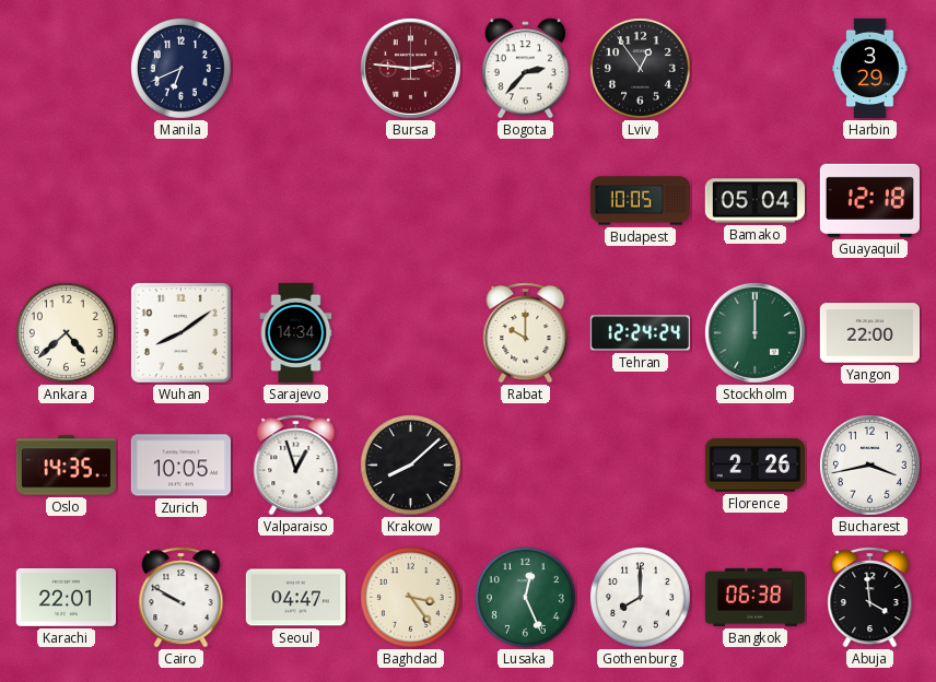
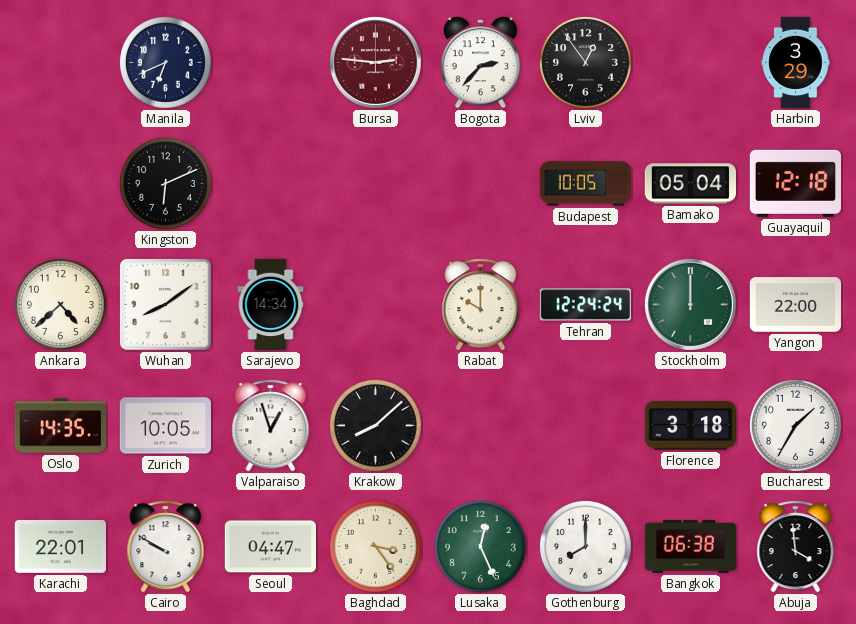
Kingston: none -> 6:11
Florence: 2:26 -> 3:18
Bucharest: 3:43 -> 1:35
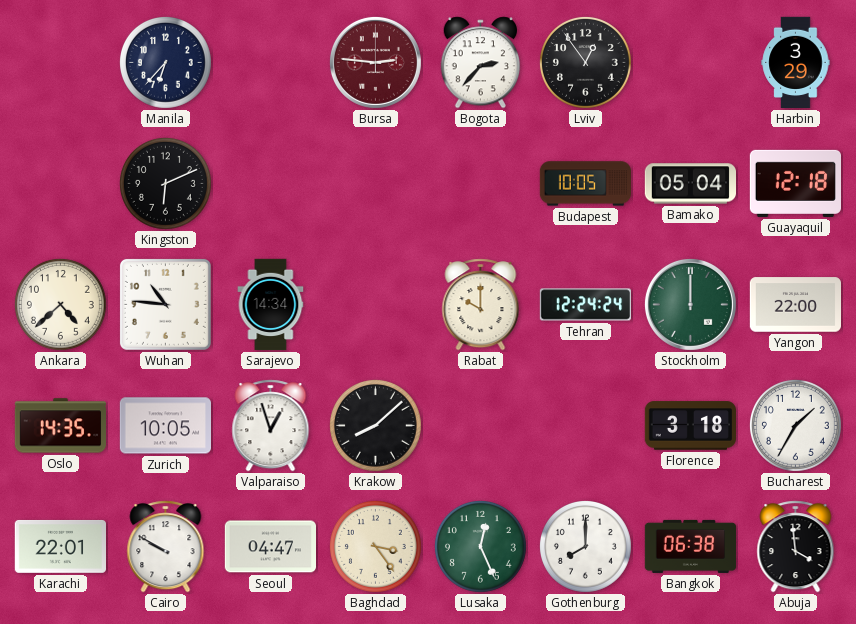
Manila: 6:41 -> 6:37
Wuhan: 8:09 -> 10:46
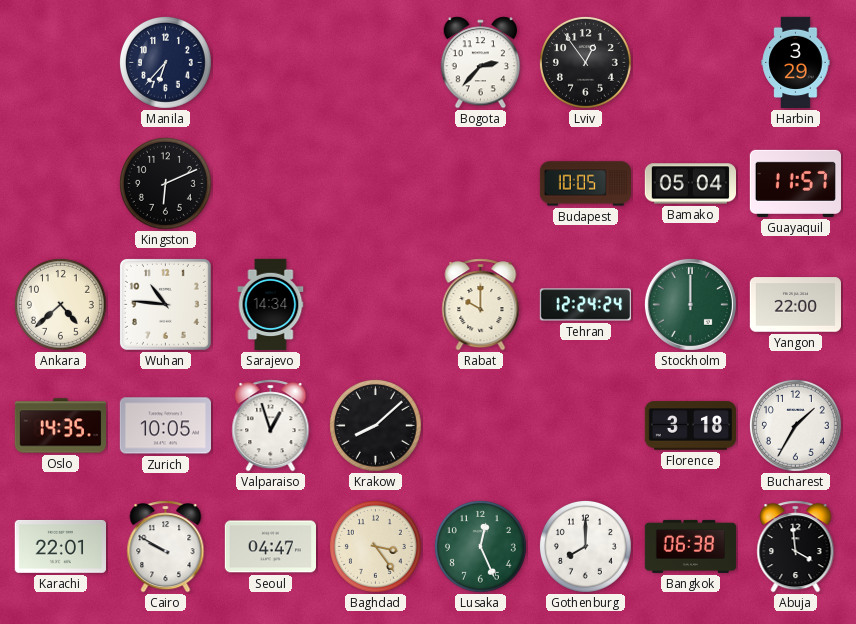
Bursa: 2:46 -> none
Guayaquil: 12:18 -> 11:57
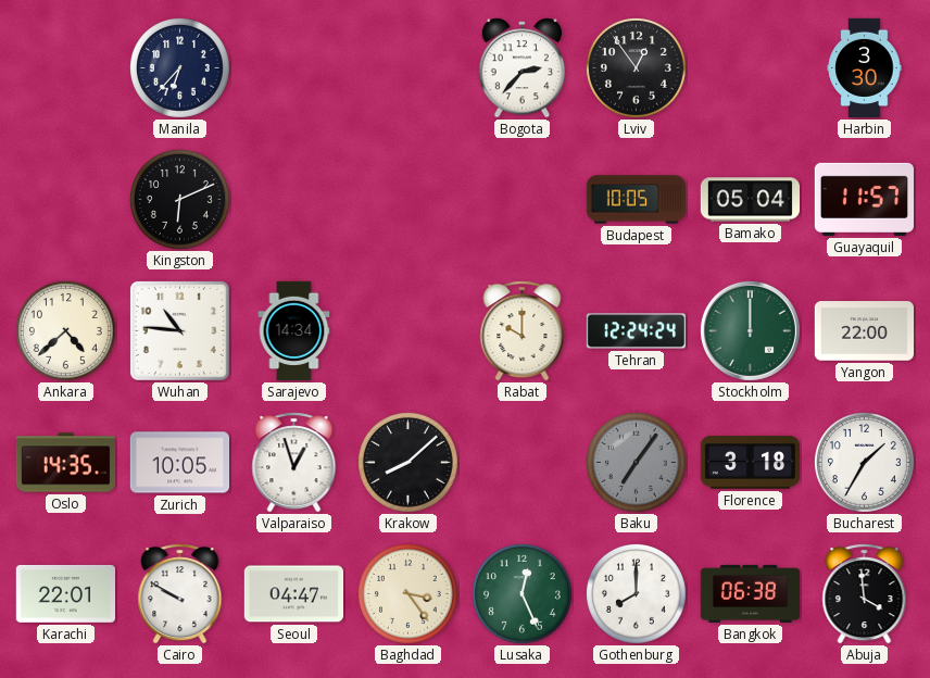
Harbin: 3:29 -> 3:30
Baku: none -> 7:06
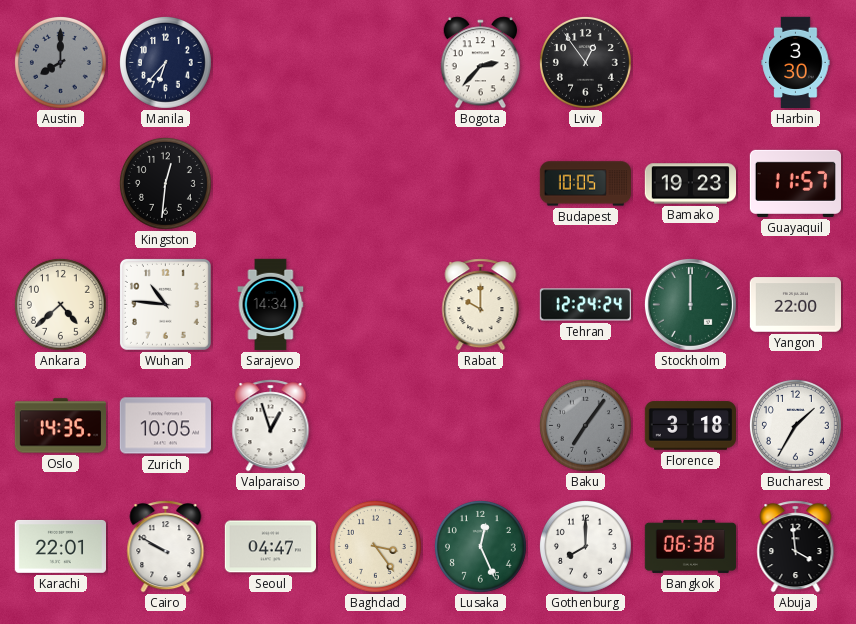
Austin: none -> 8:00
Kingston: 6:11 -> 12:31
Bamako: 05:04 -> 19:23
Krakow: 8:08 -> none
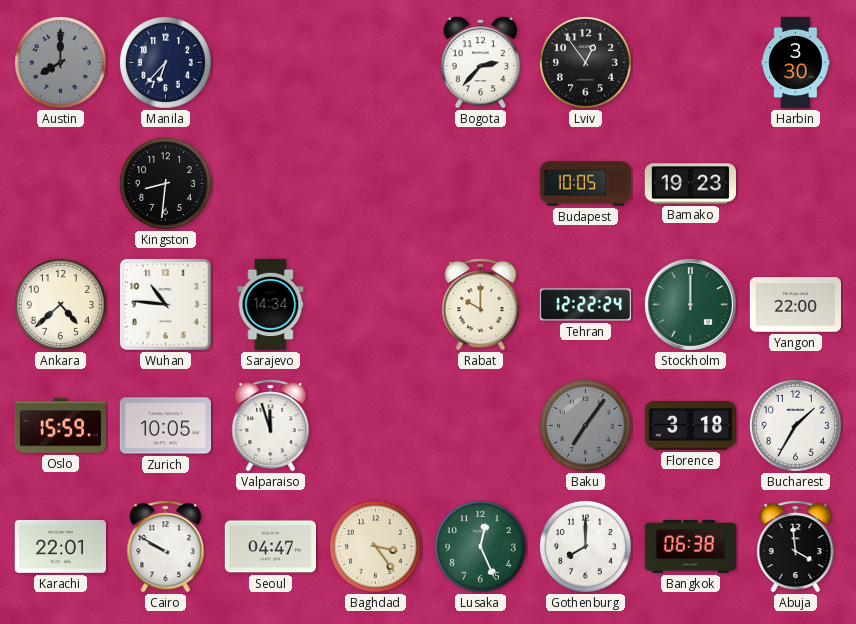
Kingston: 12:31 -> 8:31
Guayaquil: 11:57 -> none
Tehran: 12:24 -> 12:22
Oslo: 14:35 -> 15:59
Valparaiso: 12:57 -> 11:57
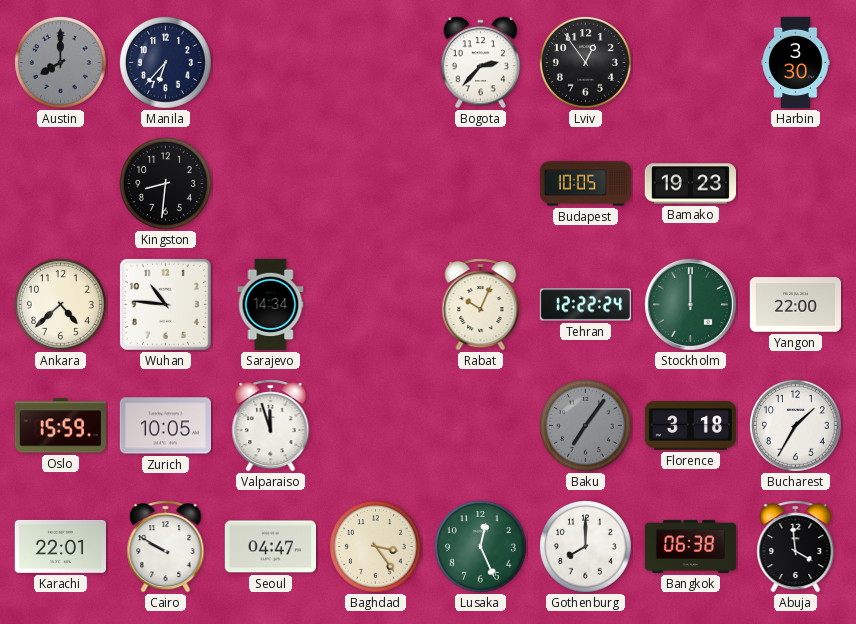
Rabat: 10:00 -> 10:04
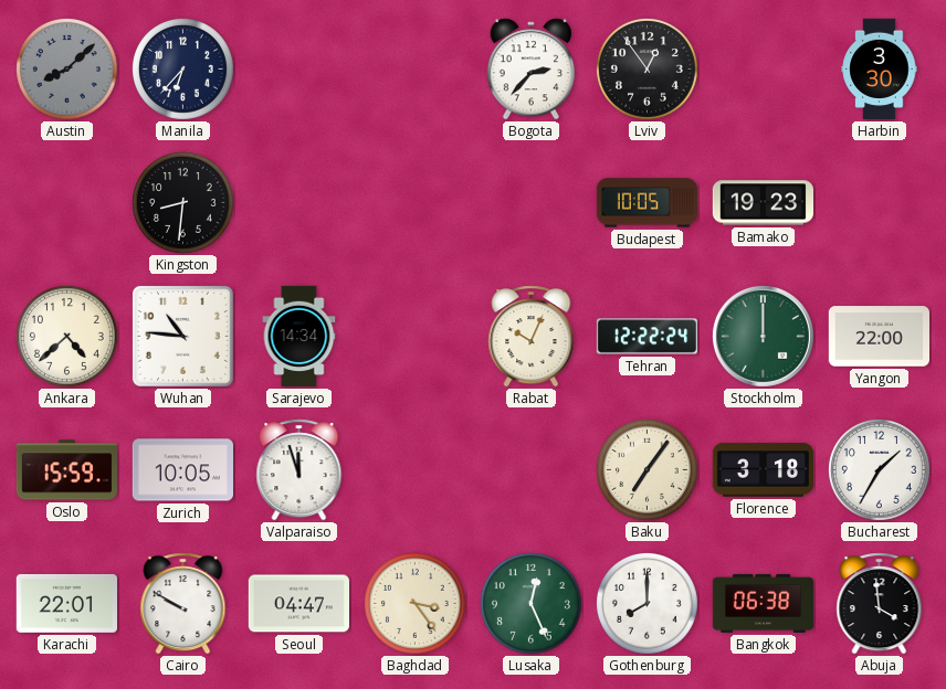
Austin: 8:00 -> 8:08
Baku dial: grey -> cream
